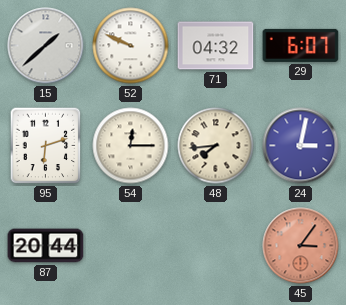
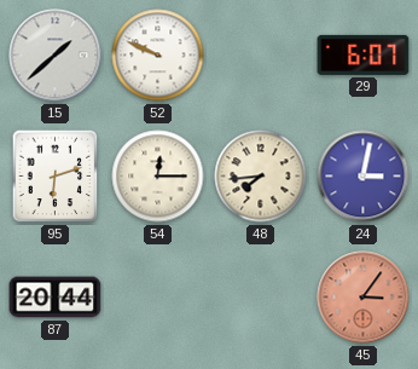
71: 04:32 -> none
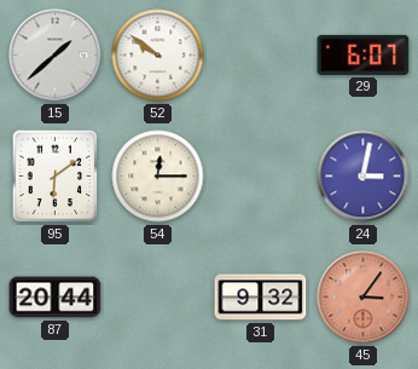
52: 9:49 -> 9:51
95: 6:12 -> 6:09
48: 7:44 -> none
31: none -> 9:32
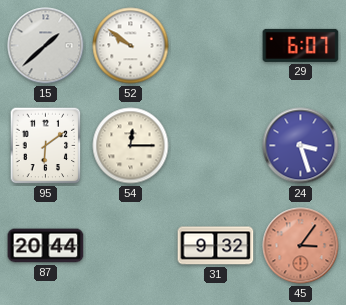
24: 3:02 -> 3:27
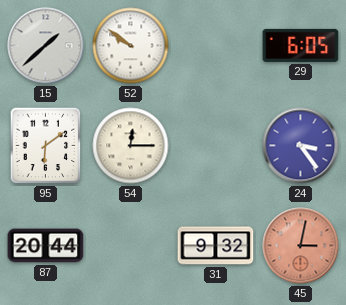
29: 6:07 -> 6:05
24: 3:27 -> 3:24
45: 3:06 -> 3:02
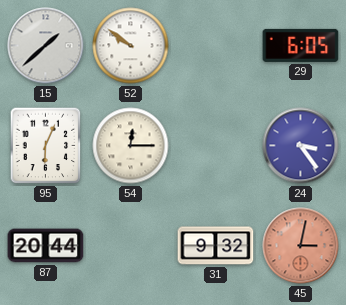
95: 6:09 -> 6:04
